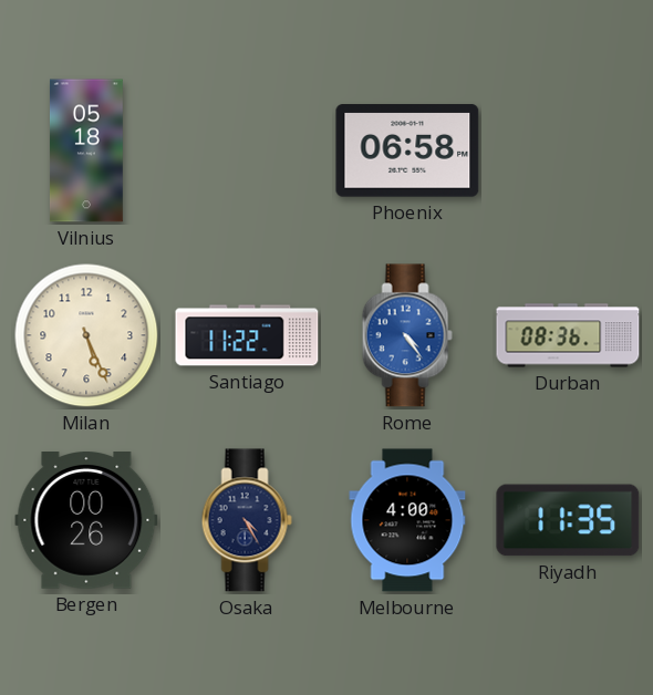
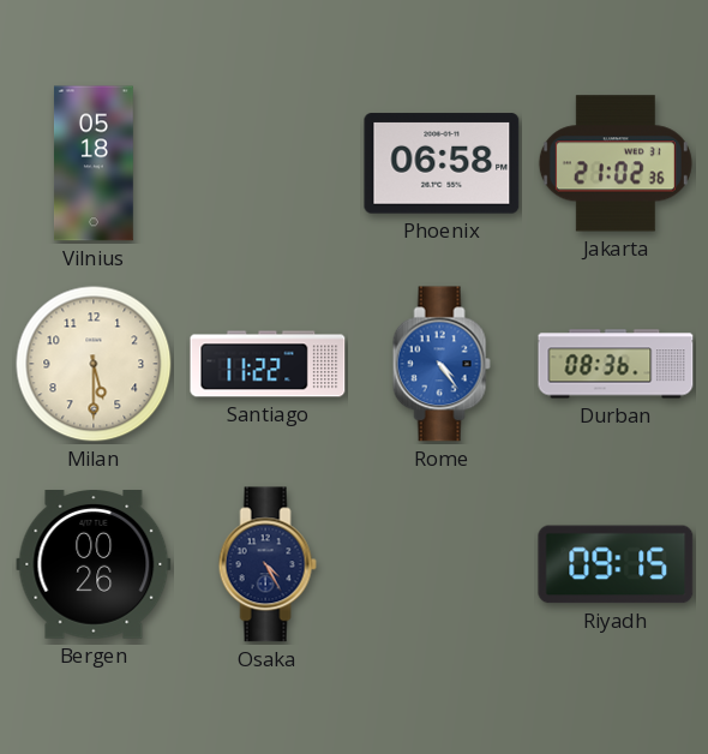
Jakarta: none -> 21:02
Milan: 5:26 -> 5:30
Melbourne: 4:00 -> none
Riyadh: 11:35 -> 09:15
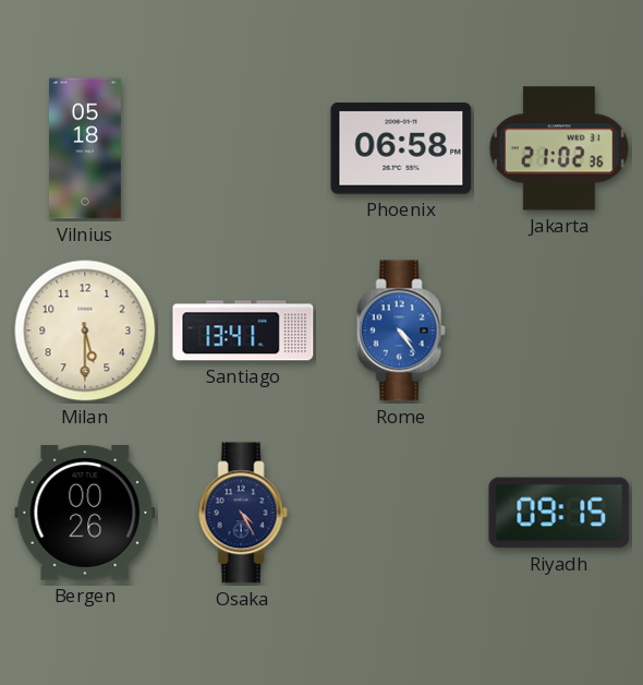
Santiago: 11:22 -> 13:41
Durban: 08:36 -> none
